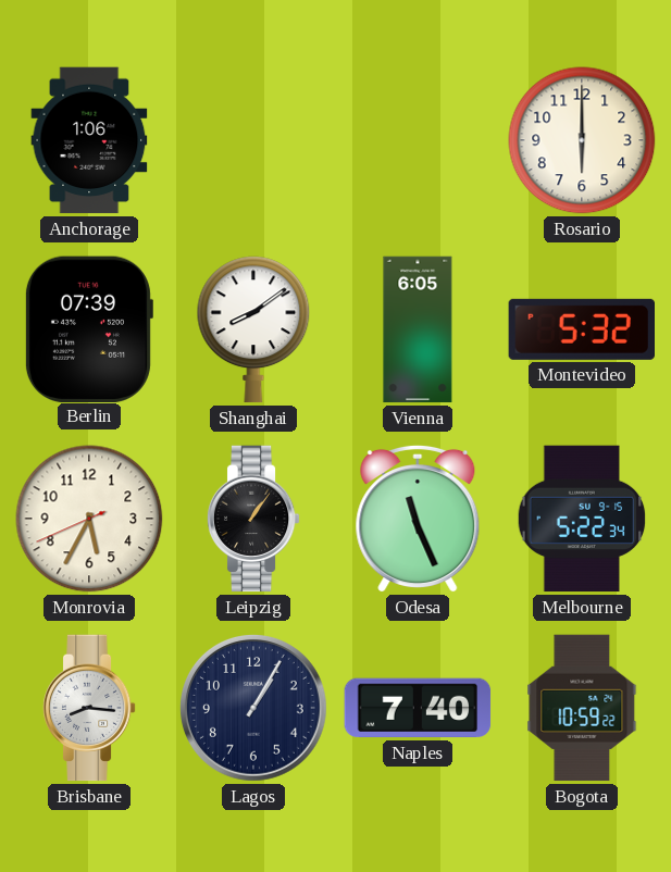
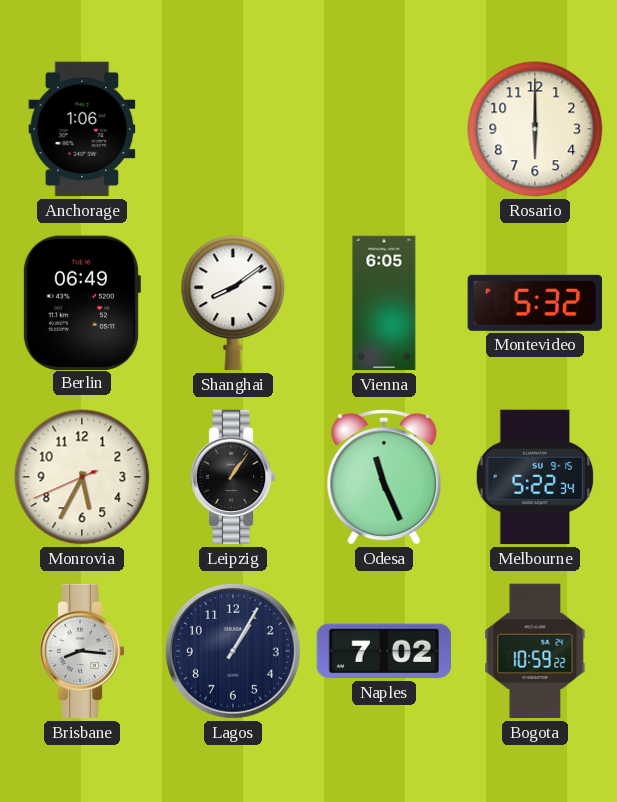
Berlin: 07:39 -> 06:49
Naples: 7:40 -> 7:02
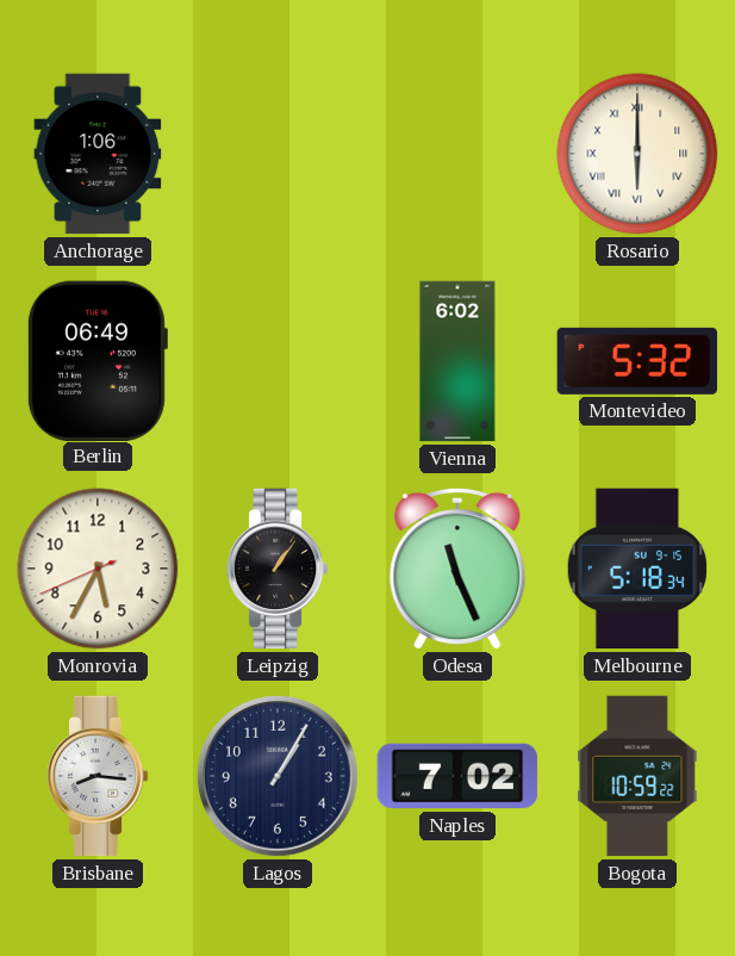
Rosario numerals: Arabic -> Roman
Shanghai: 8:09 -> none
Vienna: 6:05 -> 6:02
Melbourne: 5:22 -> 5:18
